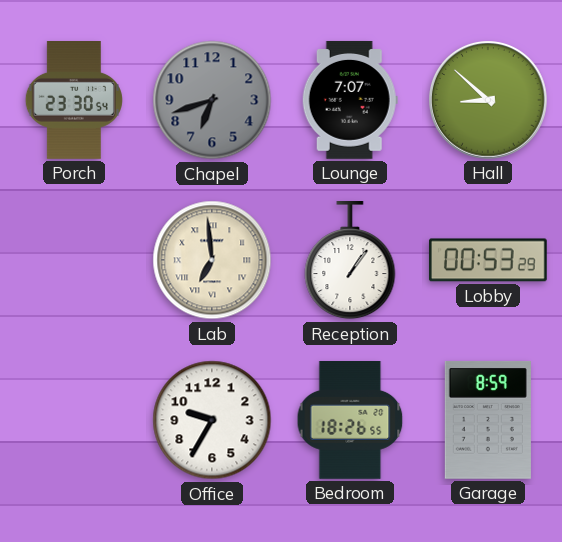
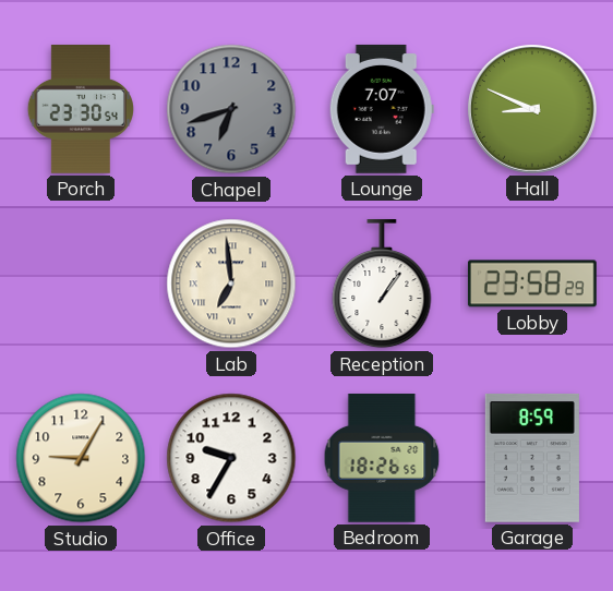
Hall: 8:52 -> 8:49
Lobby: 00:53 -> 23:58
Studio: none -> 9:05
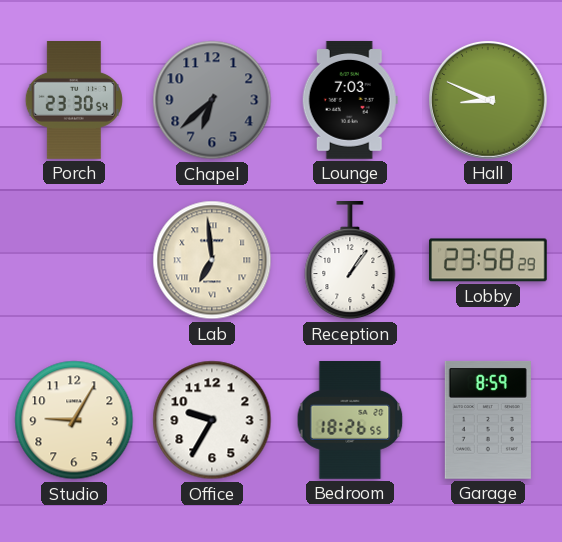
Chapel: 6:42 -> 6:38
Lounge: 7:07 -> 7:03
